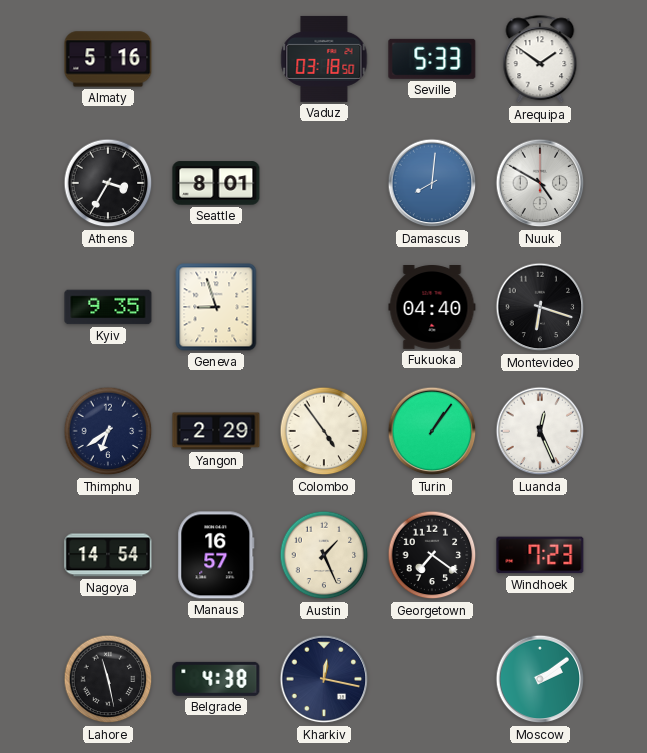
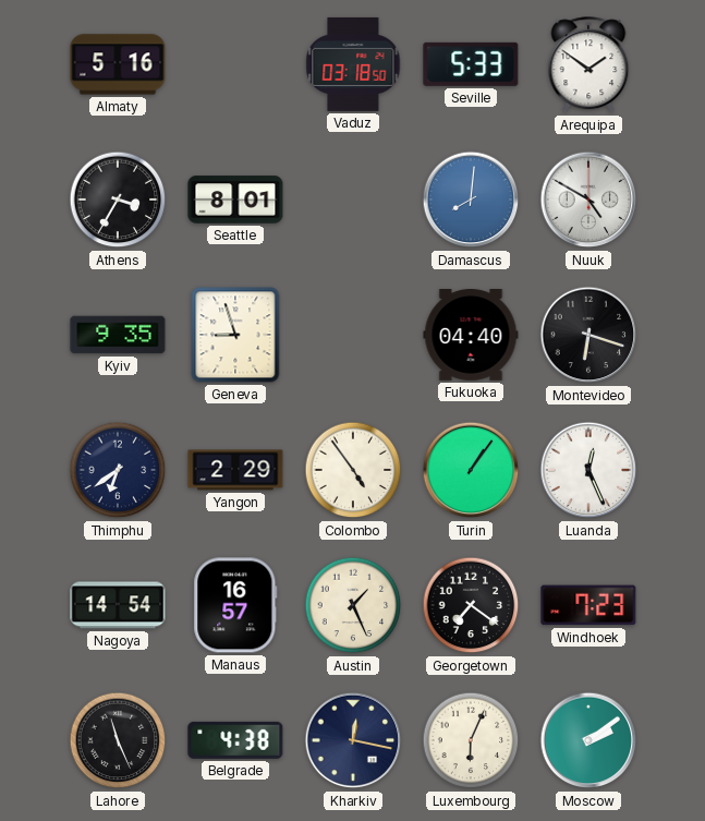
Lahore: 11:28 -> 11:26
Luxembourg: none -> 6:04
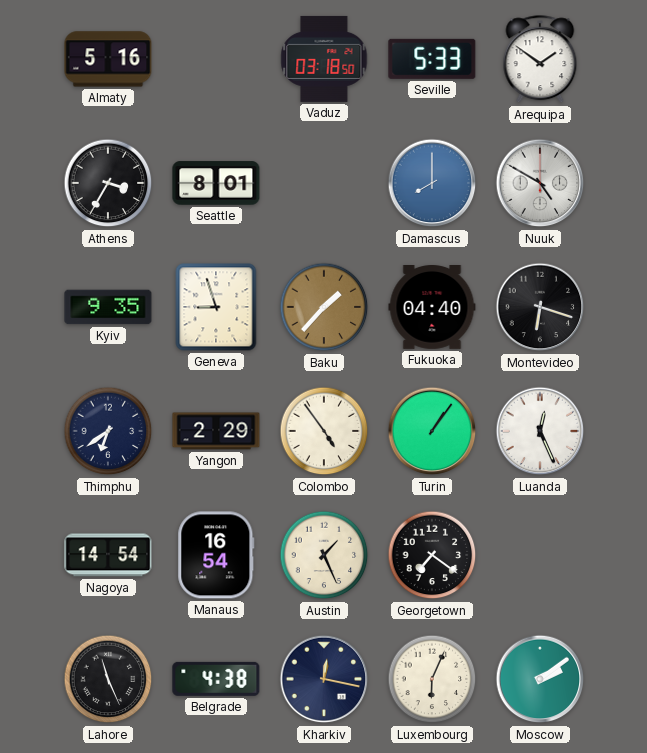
Damascus: 8:01 -> 8:00
Baku: none -> 1:37
Manaus: 16:57 -> 16:54
Windhoek: 7:23 -> none
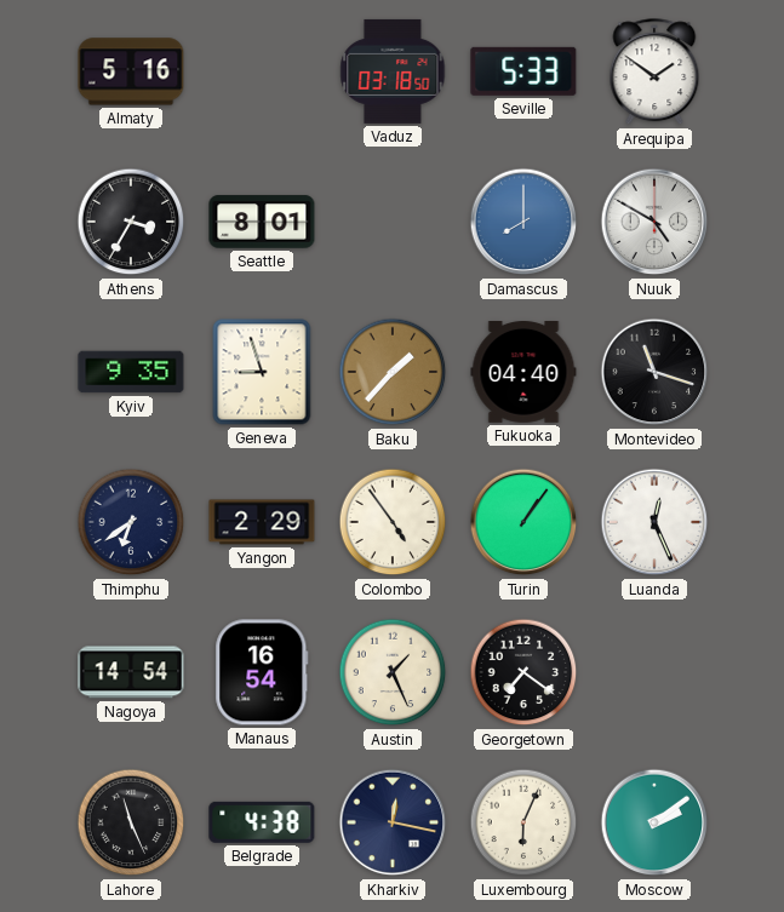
Montevideo: 6:18 -> 11:18
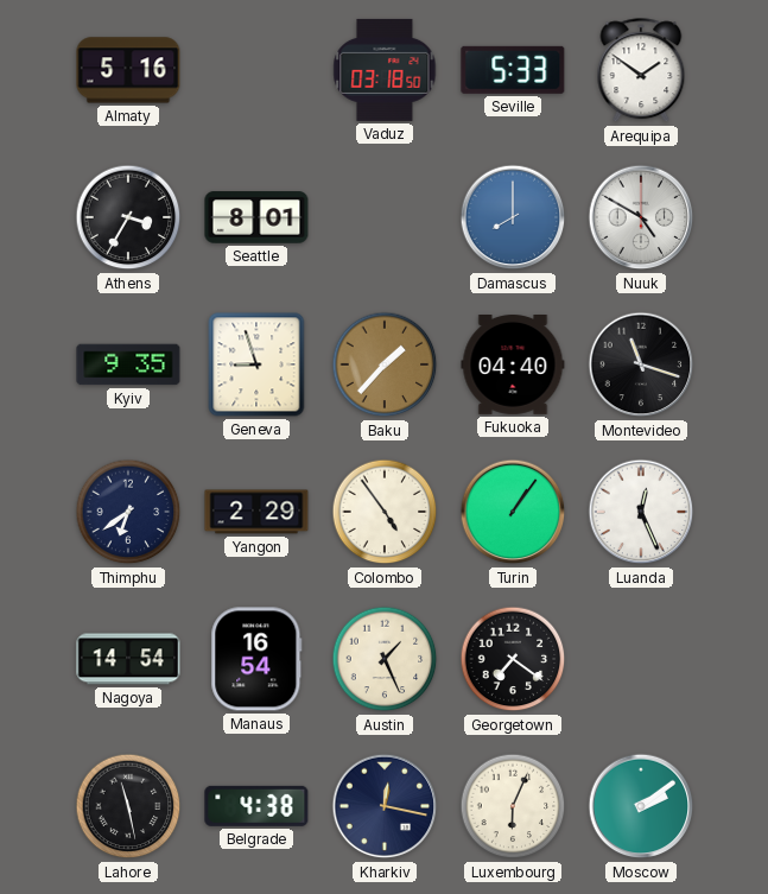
Lahore: 11:26 -> 11:28
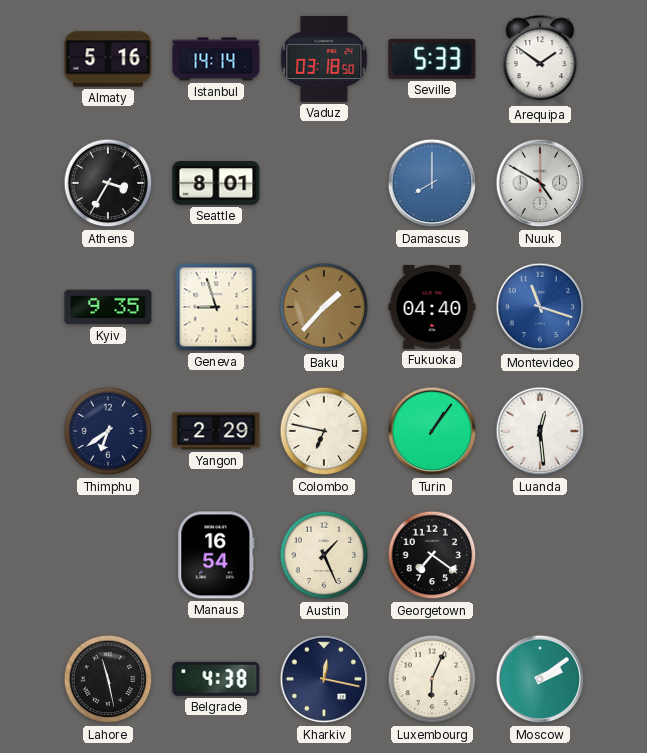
Istanbul: none -> 14:14
Montevideo dial: black -> blue
Colombo: 4:54 -> 6:47
Luanda: 12:26 -> 12:29
Nagoya: 14:54 -> none
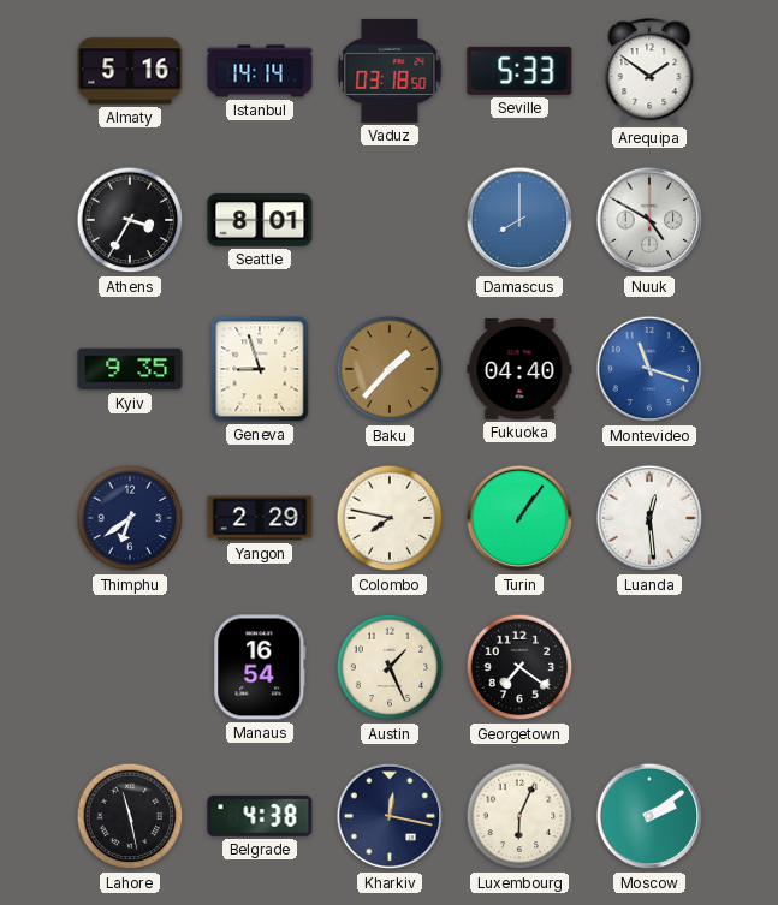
Colombo: 6:47 -> 7:47
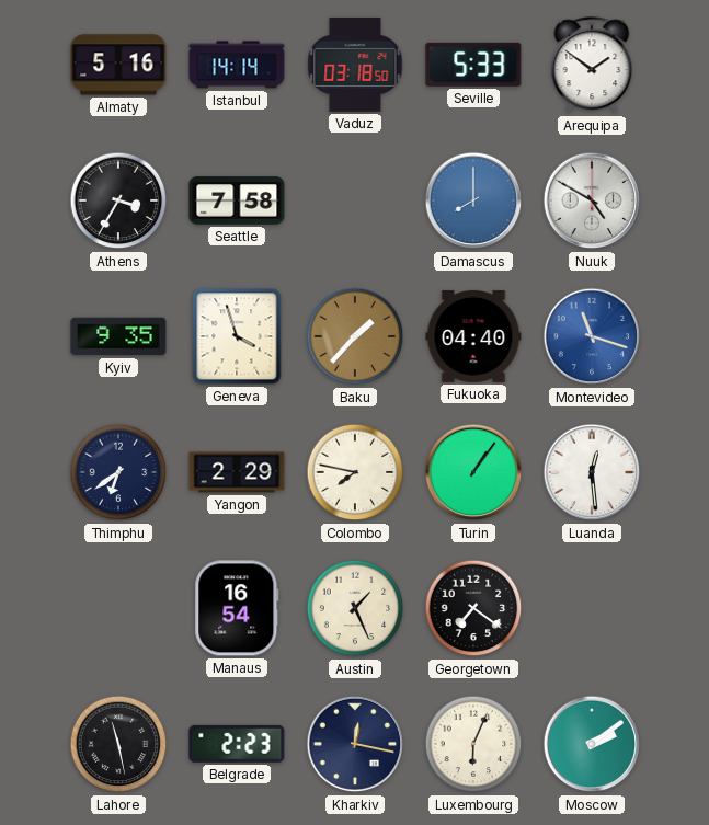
Seattle: 8:01 -> 7:58
Geneva: 8:57 -> 3:57
Belgrade: 4:38 -> 2:23
